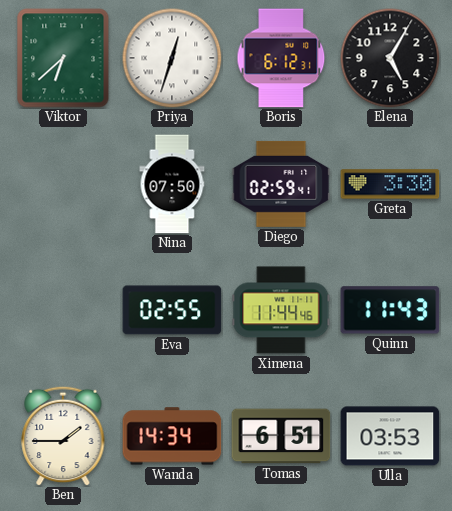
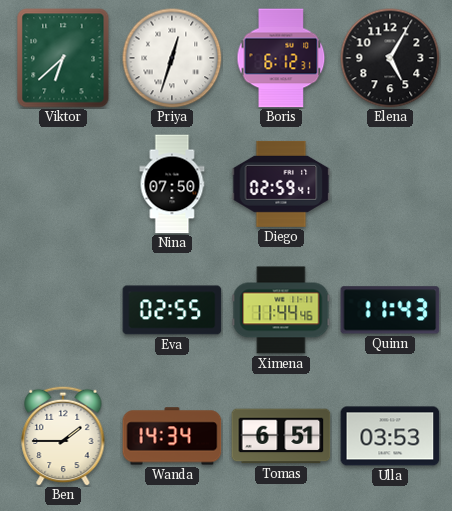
Greta: 3:30 -> none
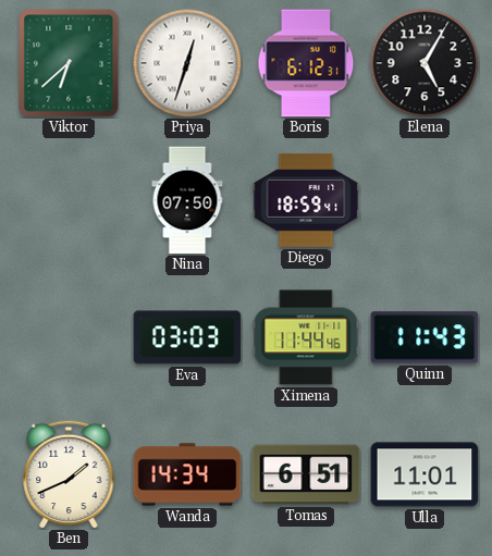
Diego: 02:59 -> 18:59
Eva: 02:55 -> 03:03
Ben: 1:45 -> 1:41
Ulla: 03:53 -> 11:01
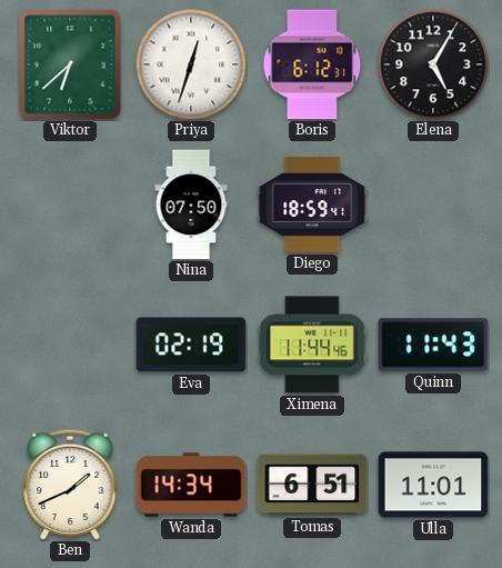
Eva: 03:03 -> 02:19
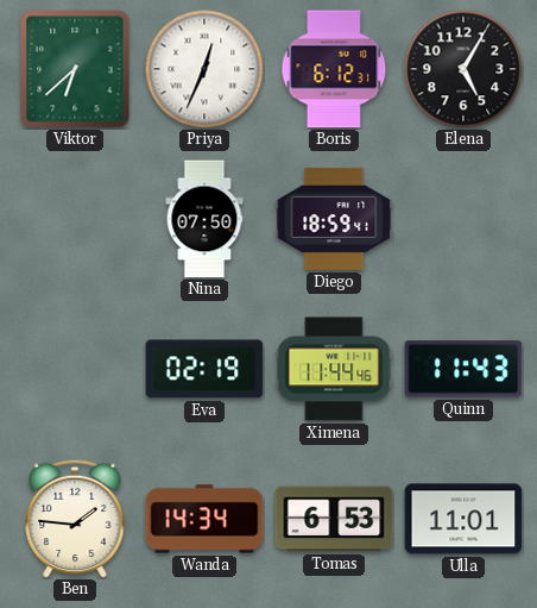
Priya: 12:33 -> 12:34
Ben: 1:41 -> 1:46
Tomas: 6:51 -> 6:53
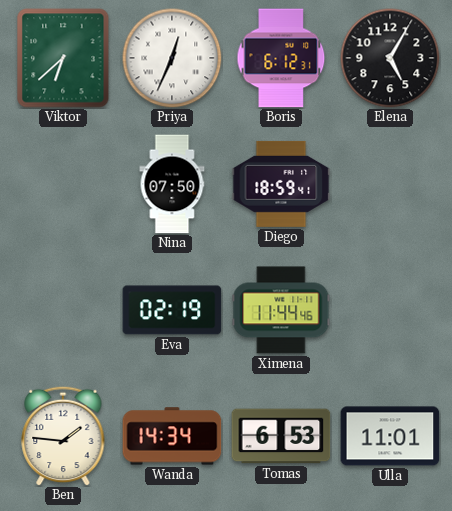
Quinn: 11:43 -> none
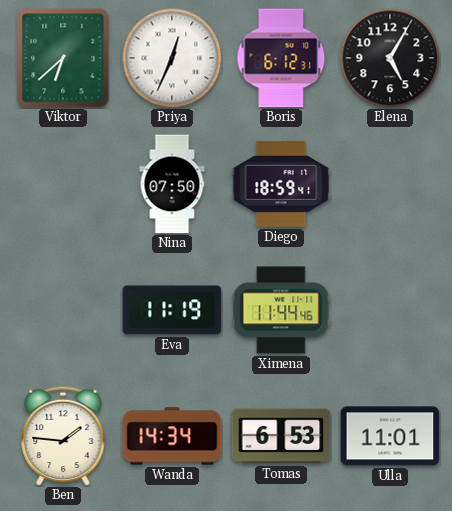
Eva: 02:19 -> 11:19
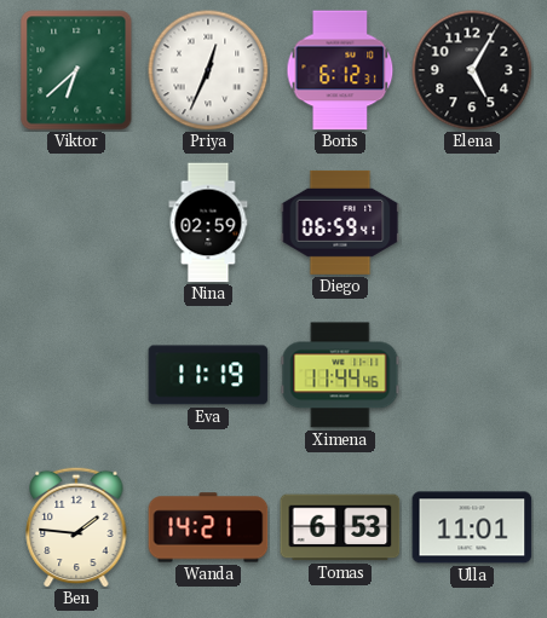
Nina: 07:50 -> 02:59
Diego: 18:59 -> 06:59
Wanda: 14:34 -> 14:21
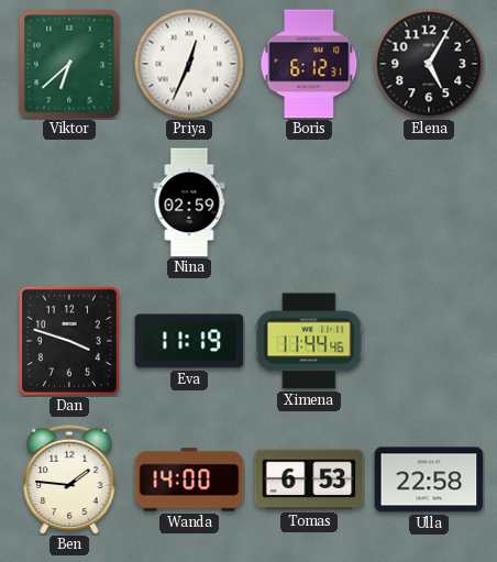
Diego: 06:59 -> none
Dan: none -> 3:48
Wanda: 14:21 -> 14:00
Ulla: 11:01 -> 22:58
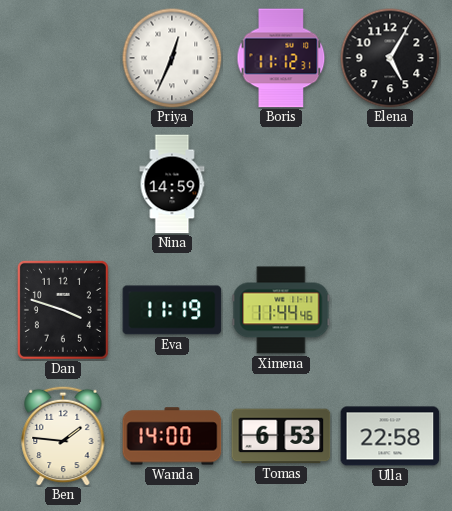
Viktor: 6:38 -> none
Boris: 6:12 -> 11:12
Nina: 02:59 -> 14:59
